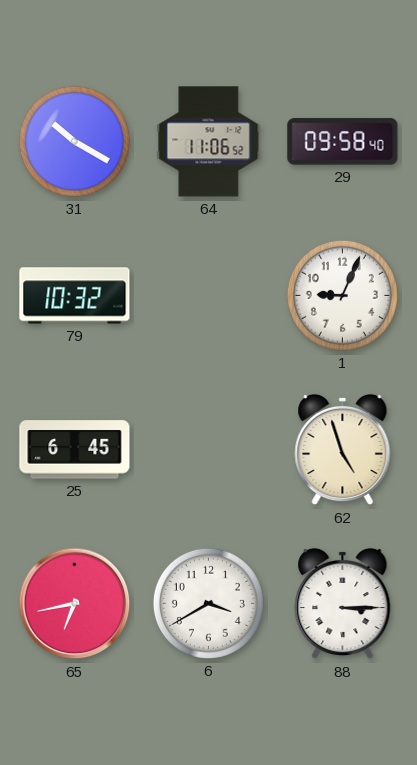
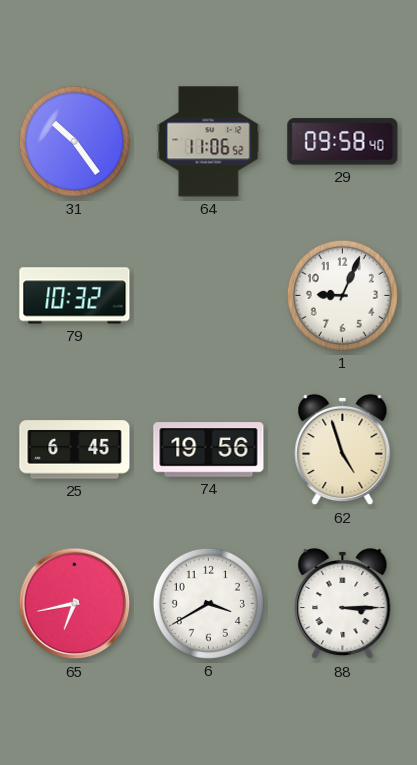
31: 10:20 -> 10:24
74: none -> 19:56
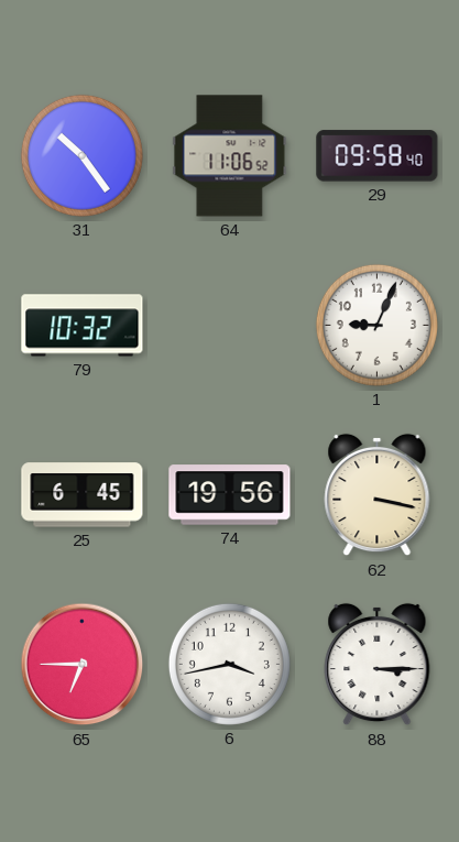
62: 4:57 -> 3:17
65: 6:43 -> 6:45
6: 3:40 -> 3:43
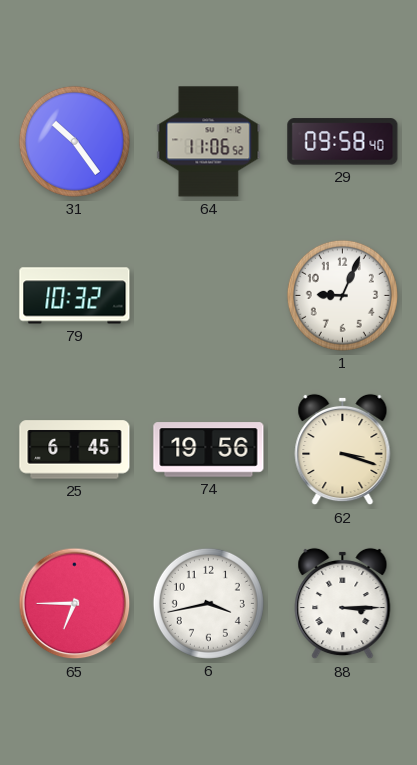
62: 3:17 -> 3:18
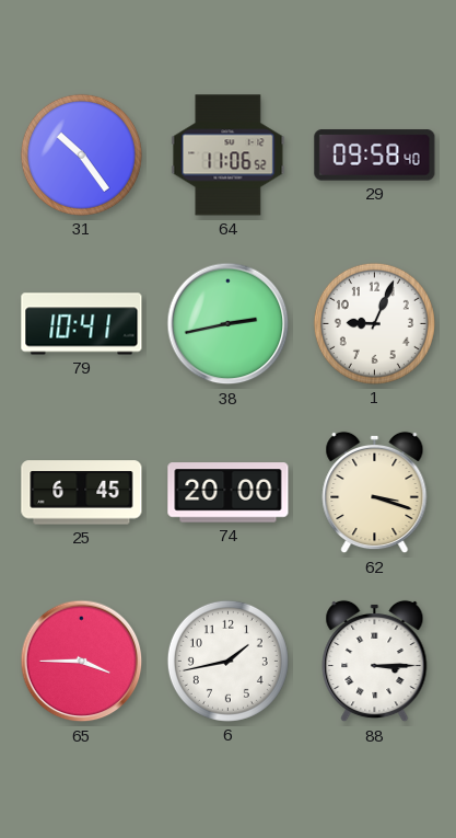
79: 10:32 -> 10:41
38: none -> 2:43
74: 19:56 -> 20:00
65: 6:45 -> 3:45
6: 3:43 -> 1:43
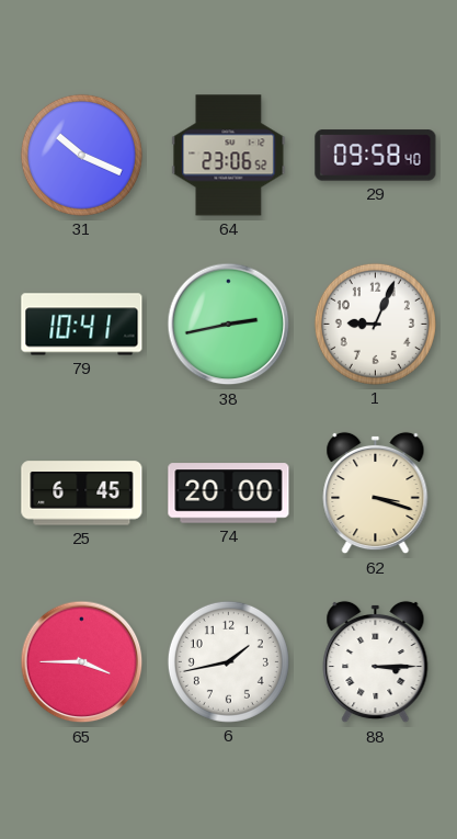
31: 10:24 -> 10:19
64: 11:06 -> 23:06
